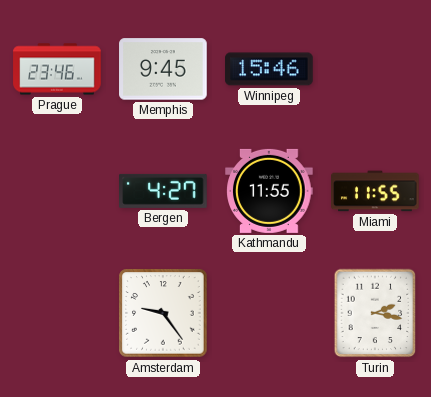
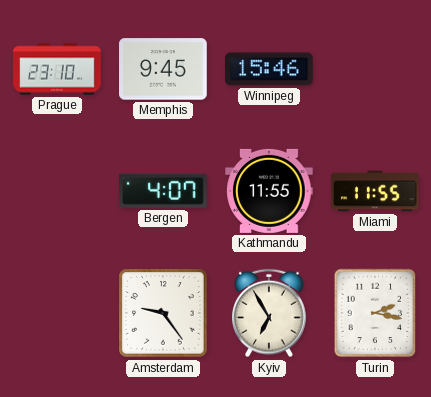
Prague: 23:46 -> 23:10
Bergen: 4:27 -> 4:07
Kyiv: none -> 6:55
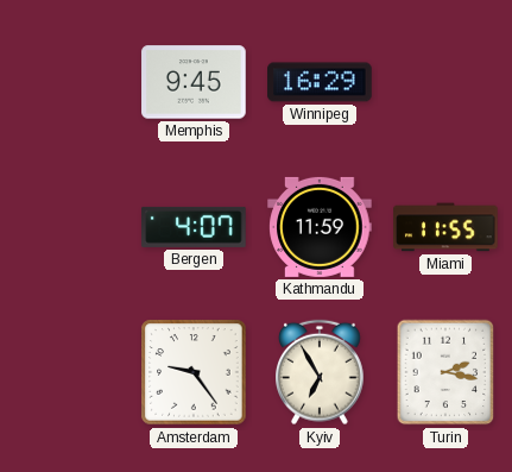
Prague: 23:10 -> none
Winnipeg: 15:46 -> 16:29
Kathmandu: 11:55 -> 11:59
